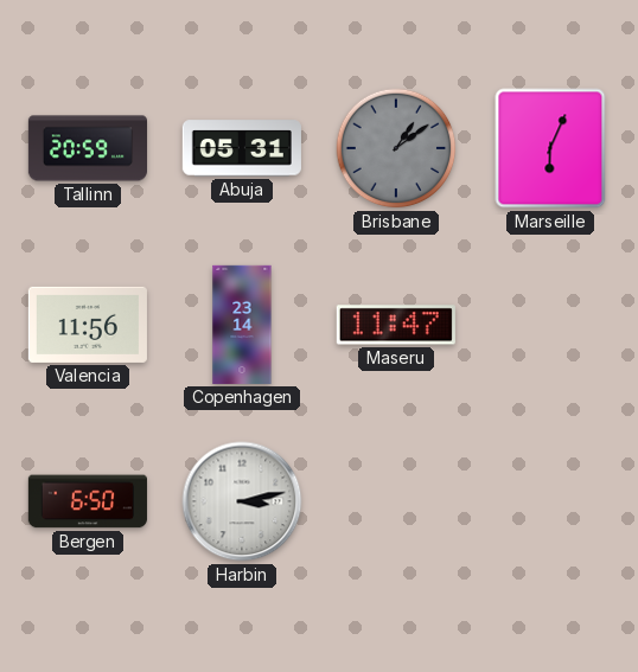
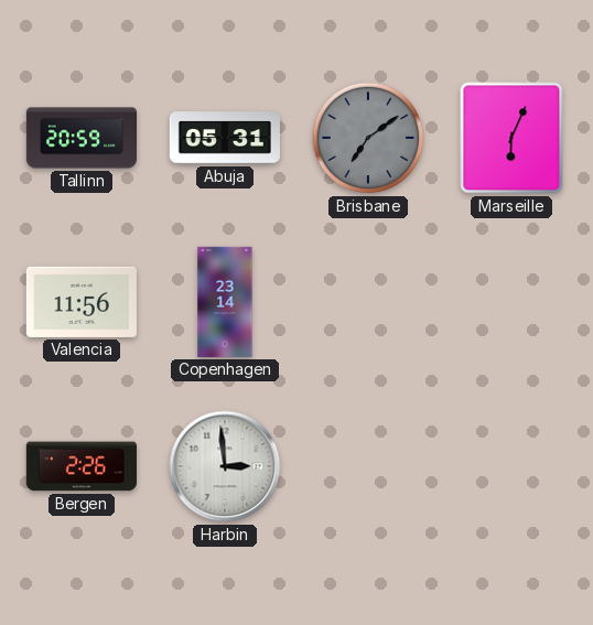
Brisbane: 1:09 -> 7:09
Maseru: 11:47 -> none
Bergen: 6:50 -> 2:26
Harbin: 3:13 -> 2:59
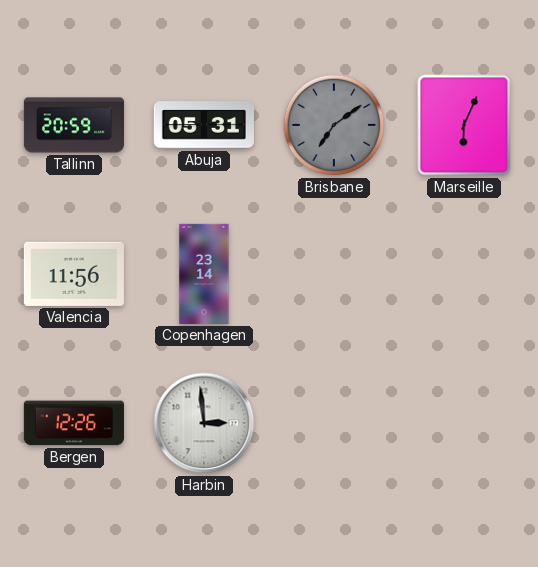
Bergen: 2:26 -> 12:26
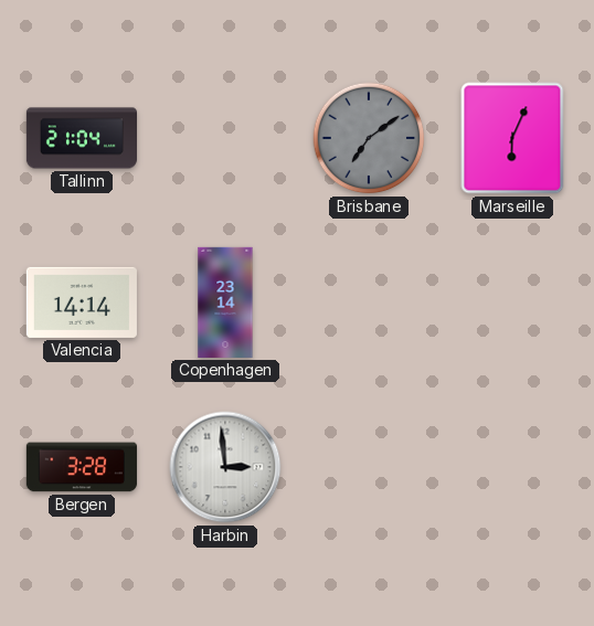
Tallinn: 20:59 -> 21:04
Abuja: 05:31 -> none
Valencia: 11:56 -> 14:14
Bergen: 12:26 -> 3:28
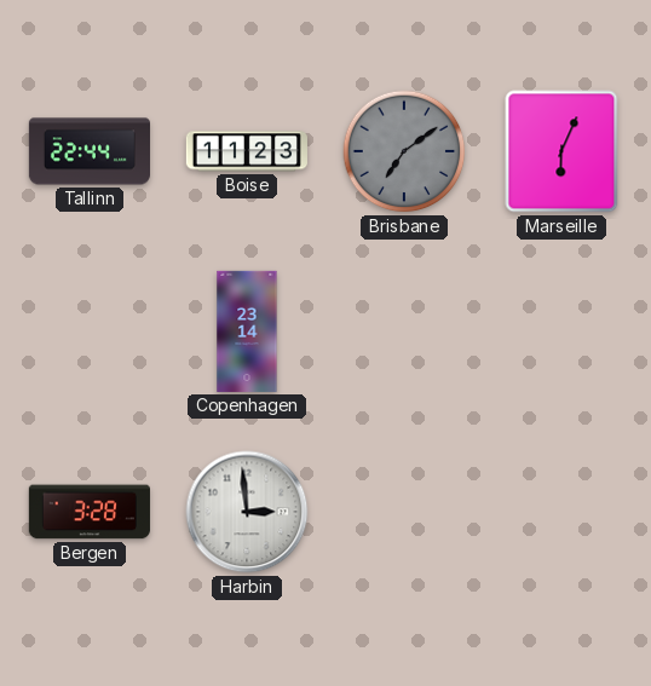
Tallinn: 21:04 -> 22:44
Boise: none -> 11:23
Valencia: 14:14 -> none
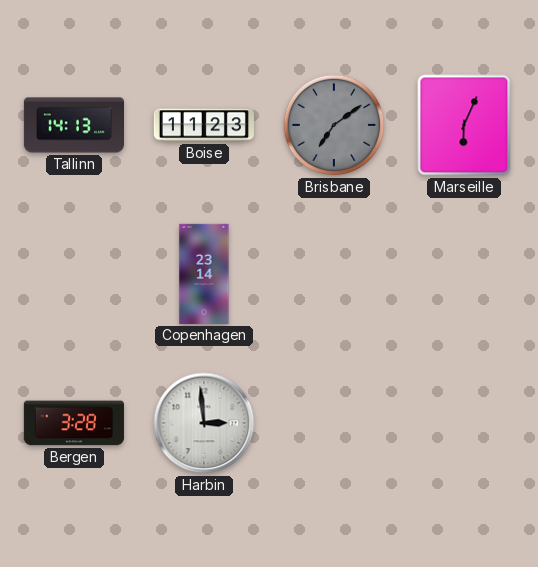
Tallinn: 22:44 -> 14:13
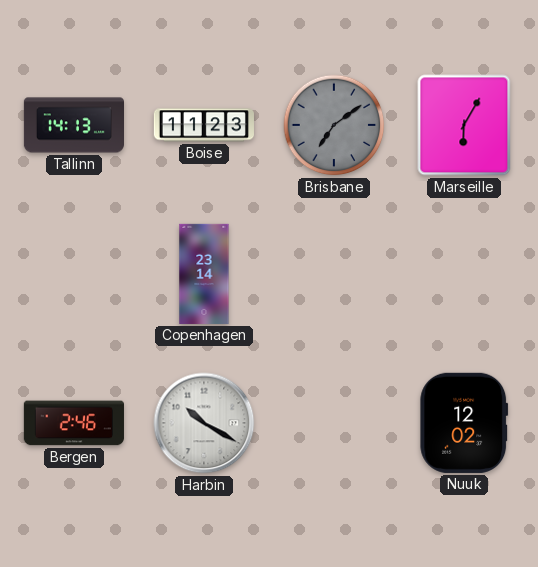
Marseille: 6:04 -> 6:05
Bergen: 3:28 -> 2:46
Harbin: 2:59 -> 10:20
Nuuk: none -> 12:02
